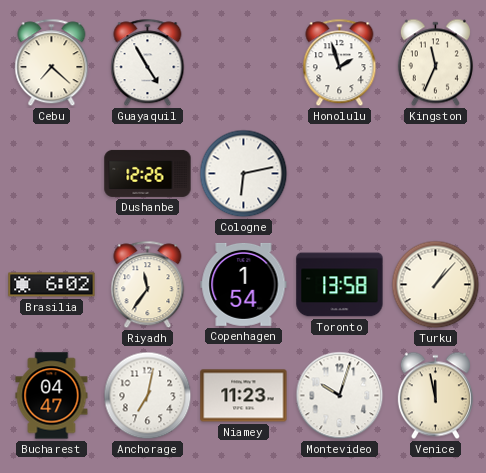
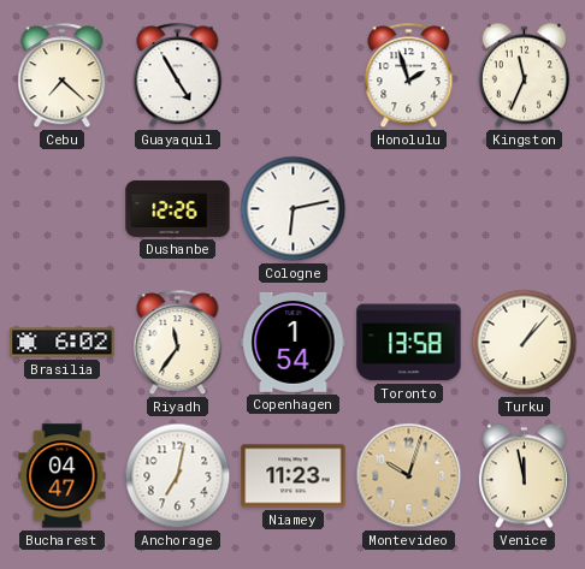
Montevideo dial: white -> champagne
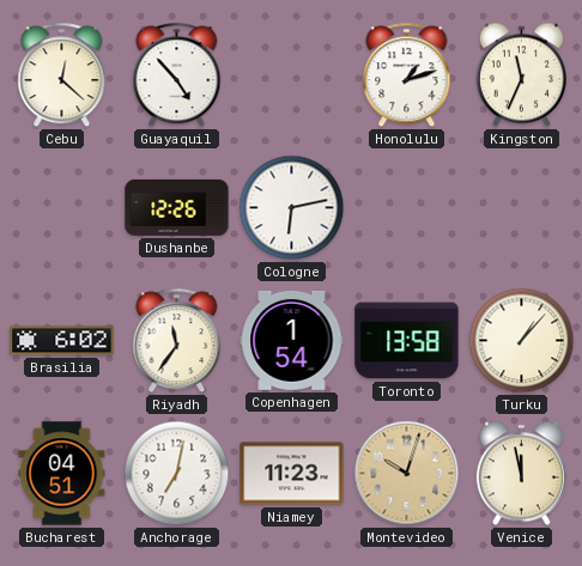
Cebu: 7:22 -> 12:22
Guayaquil: 4:55 -> 4:53
Honolulu: 1:57 -> 1:12
Bucharest: 04:47 -> 04:51
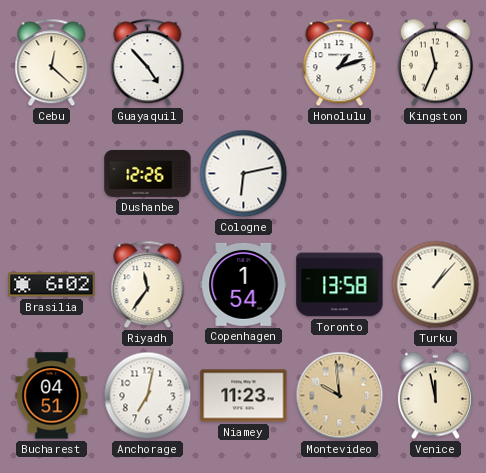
Montevideo: 10:03 -> 9:59
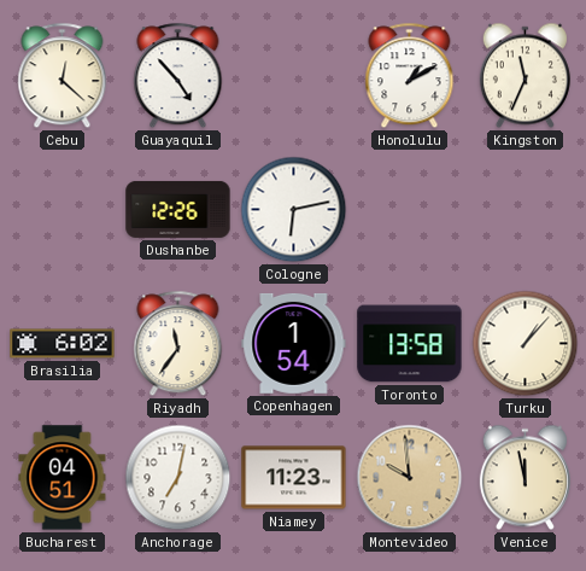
Honolulu: 1:12 -> 1:10
